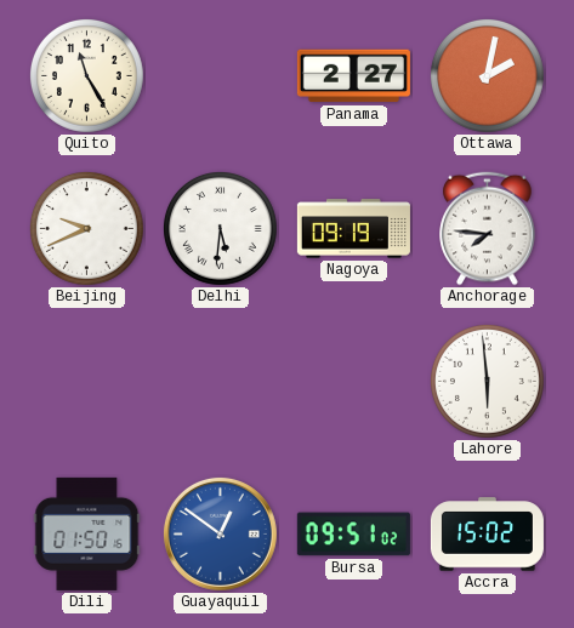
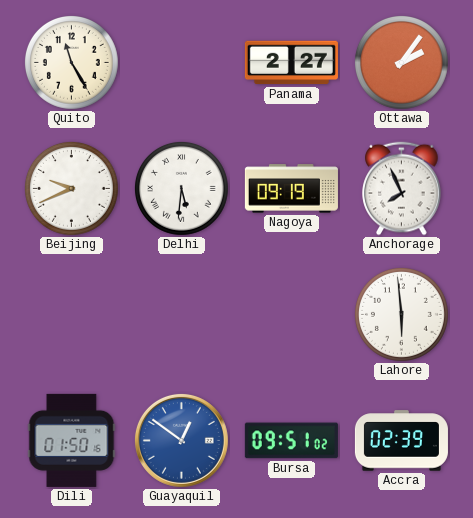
Ottawa: 2:02 -> 2:06
Anchorage: 7:46 -> 7:56
Accra: 15:02 -> 02:39
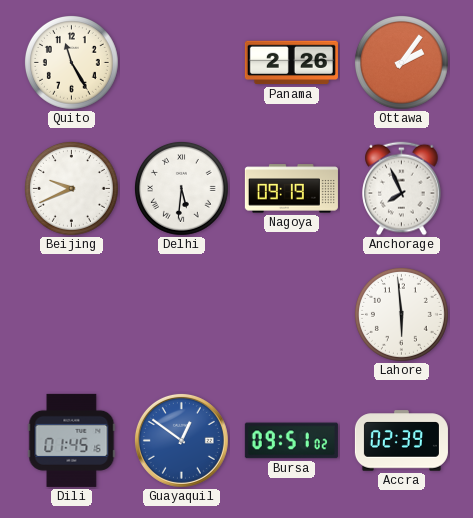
Panama: 2:27 -> 2:26
Dili: 01:50 -> 01:45
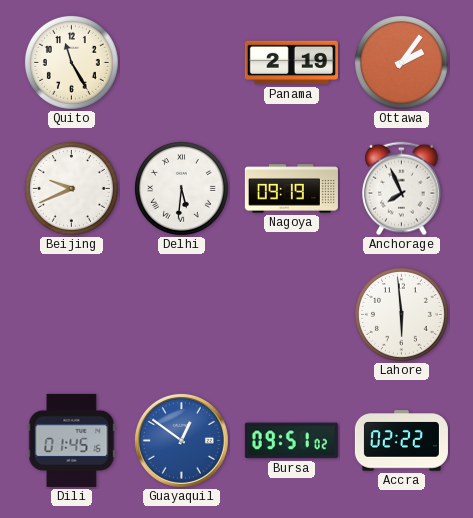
Panama: 2:26 -> 2:19
Accra: 02:39 -> 02:22
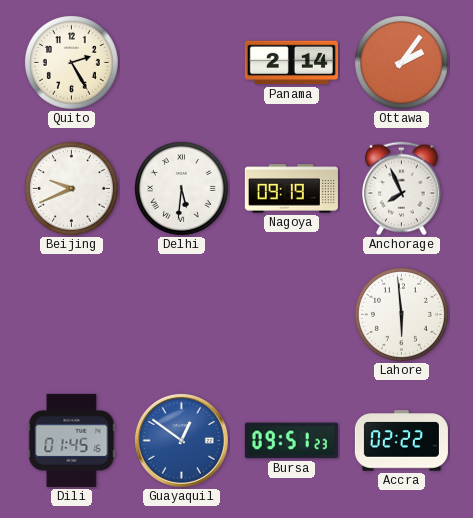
Quito: 11:25 -> 2:25
Panama: 2:19 -> 2:14
Bursa: 09:51:02 -> 09:51:23
